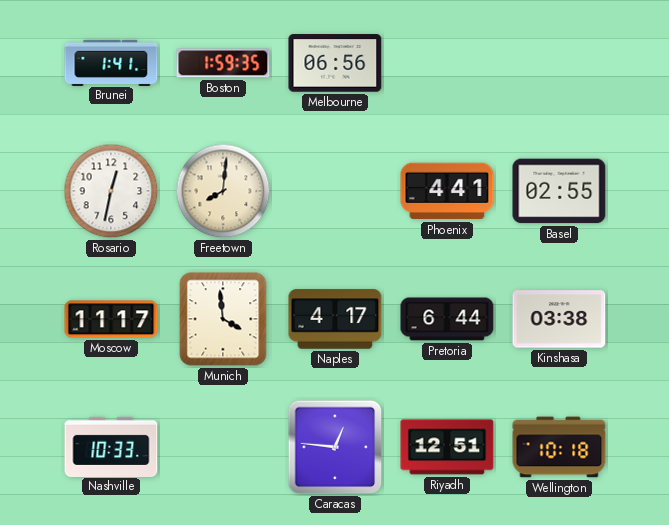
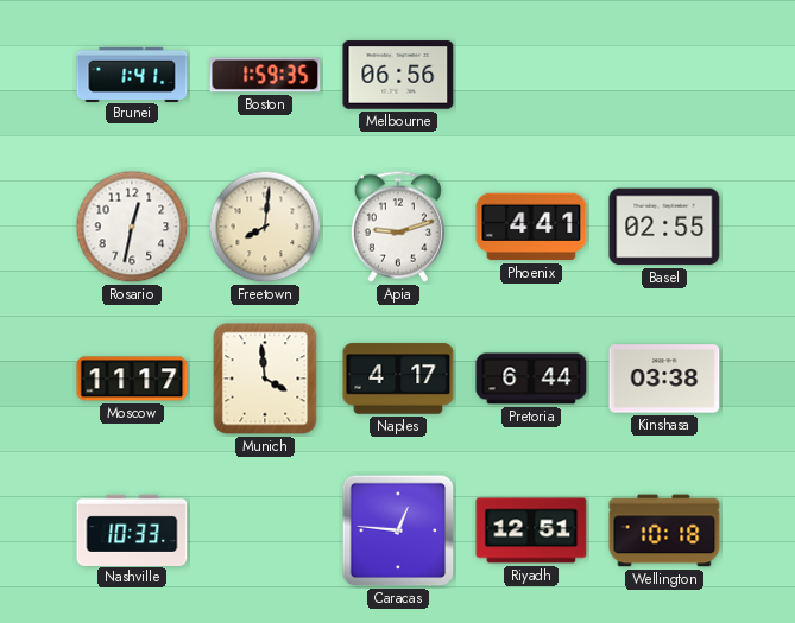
Apia: none -> 9:12
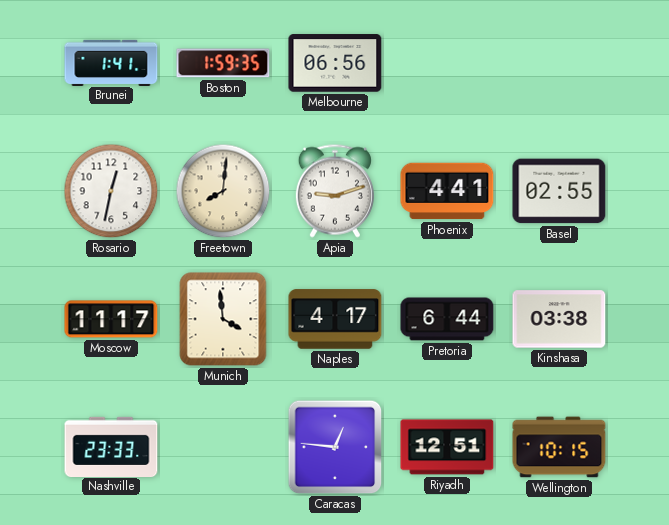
Nashville: 10:33 -> 23:33
Wellington: 10:18 -> 10:15
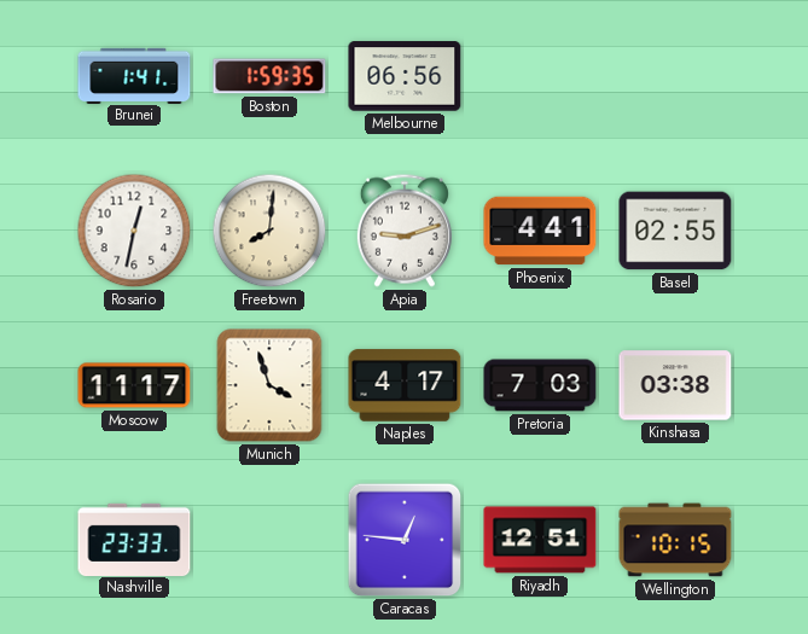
Munich: 3:59 -> 3:57
Pretoria: 6:44 -> 7:03
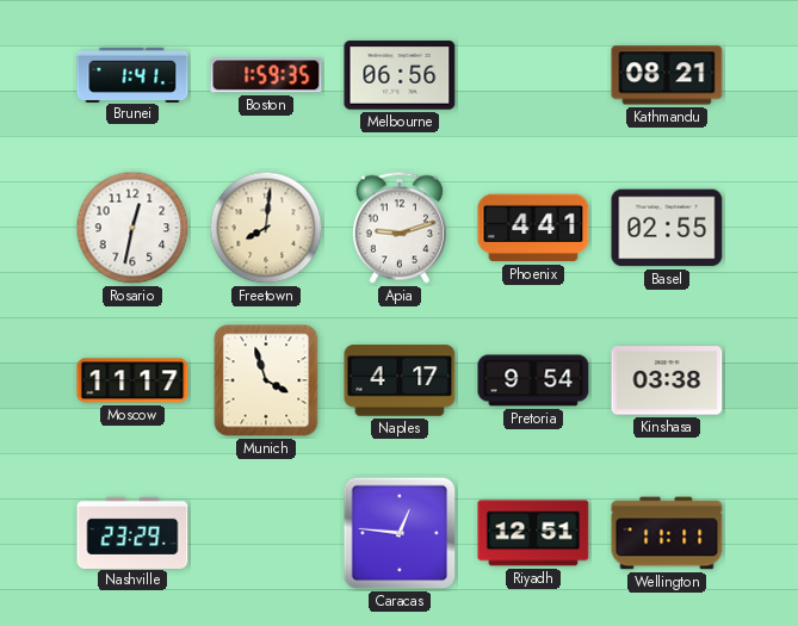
Kathmandu: none -> 08:21
Pretoria: 7:03 -> 9:54
Nashville: 23:33 -> 23:29
Wellington: 10:15 -> 11:11
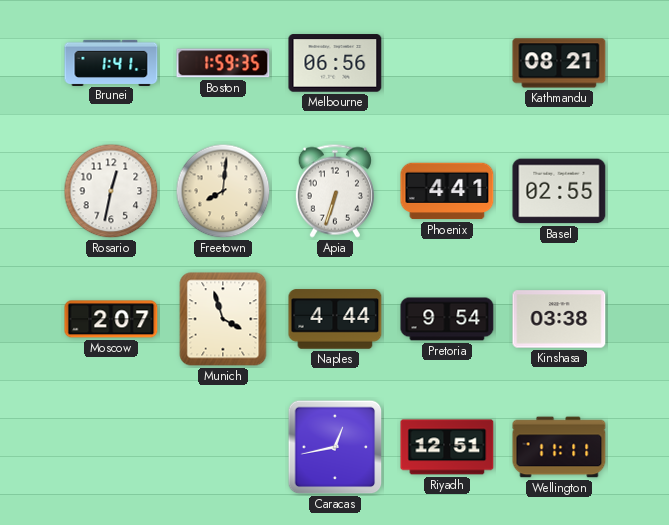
Apia: 9:12 -> 6:33
Moscow: 11:17 -> 2:07
Naples: 4:17 -> 4:44
Nashville: 23:29 -> none
Caracas: 12:46 -> 12:43
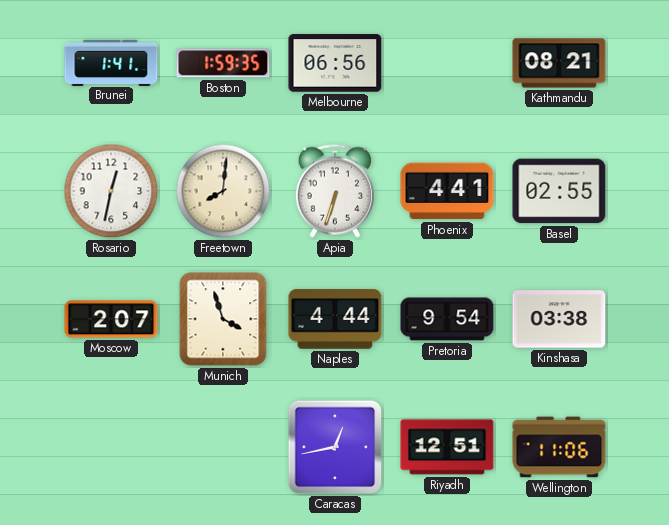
Wellington: 11:11 -> 11:06
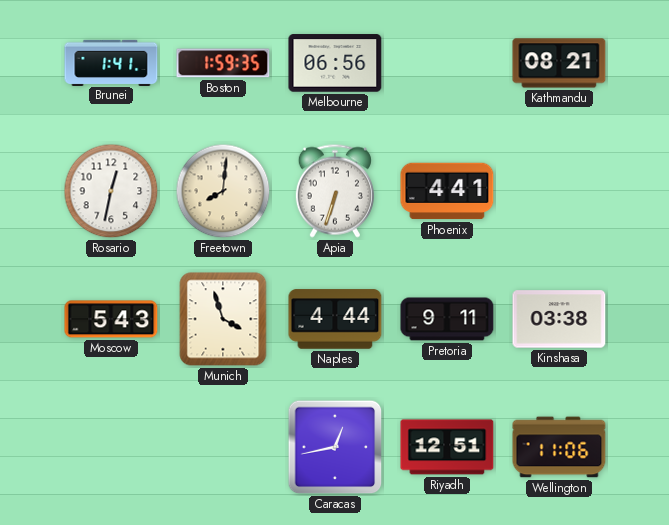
Basel: 02:55 -> none
Moscow: 2:07 -> 5:43
Pretoria: 9:54 -> 9:11
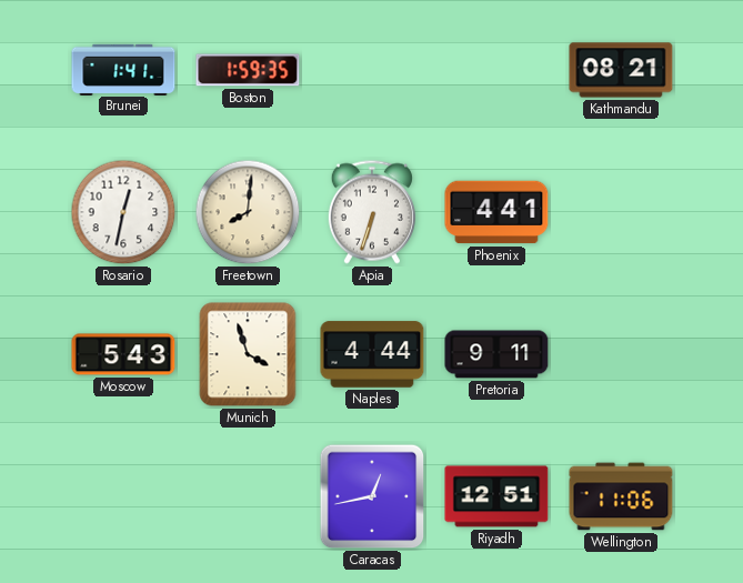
Melbourne: 06:56 -> none
Kinshasa: 03:38 -> none
